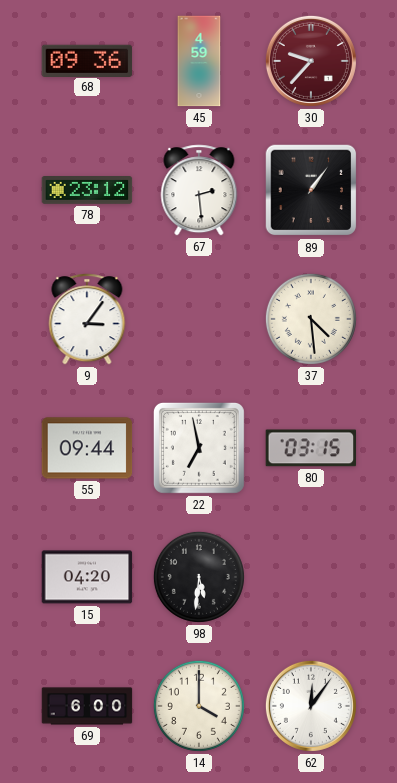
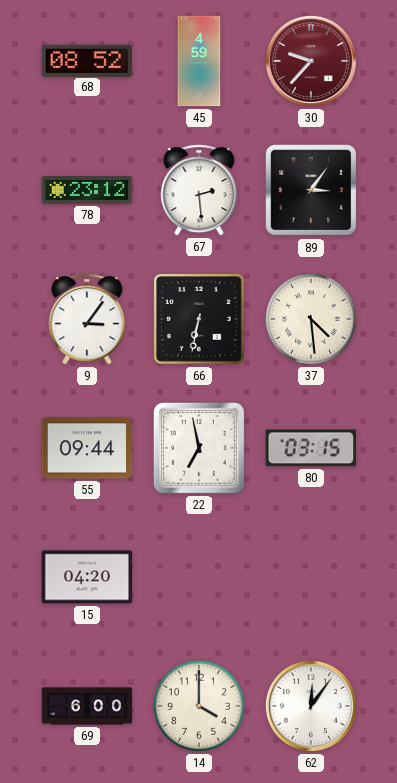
68: 09:36 -> 08:52
89: 1:06 -> 3:06
66: none -> 6:32
98: 5:31 -> none
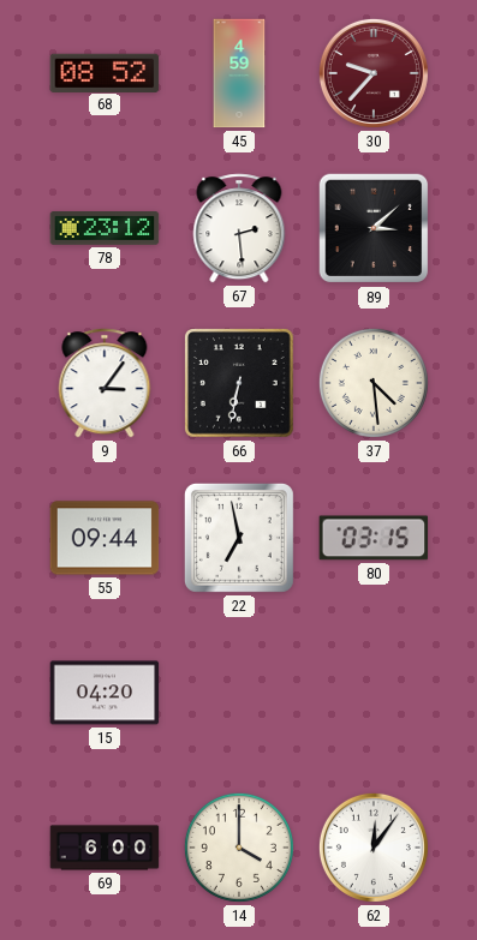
89: 3:06 -> 3:08
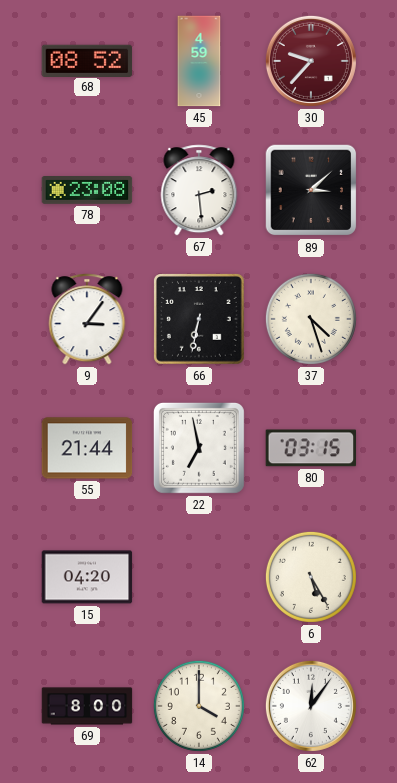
78: 23:12 -> 23:08
37: 4:29 -> 4:27
55: 09:44 -> 21:44
6: none -> 5:25
69: 6:00 -> 8:00
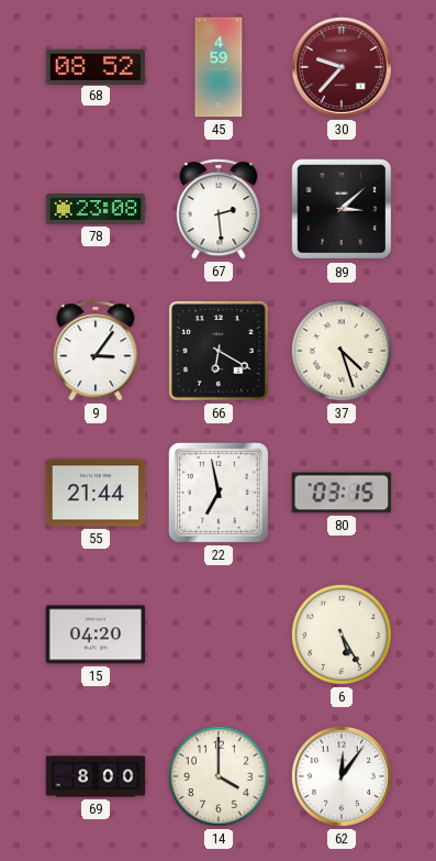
66: 6:32 -> 6:20
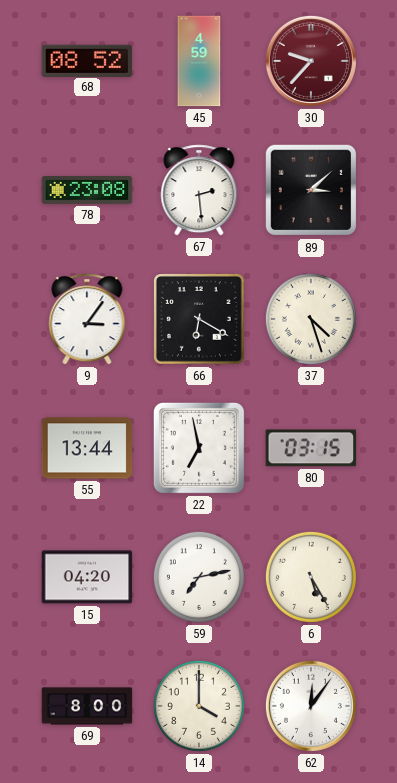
55: 21:44 -> 13:44
59: none -> 7:13
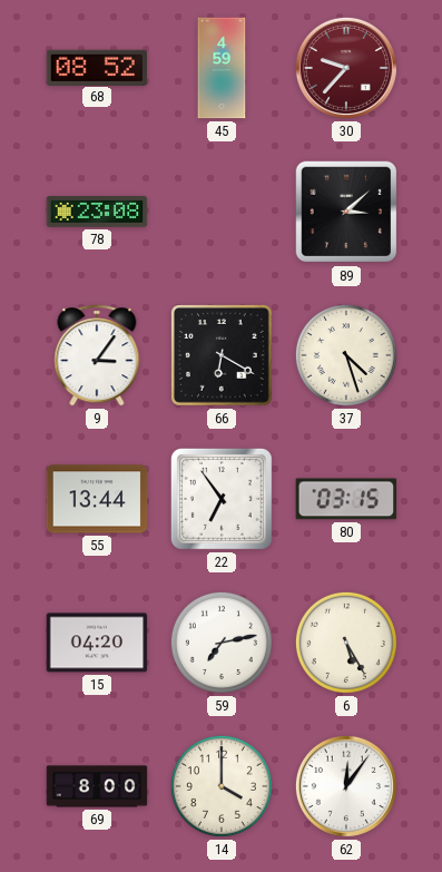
67: 2:29 -> none
22: 6:58 -> 6:54
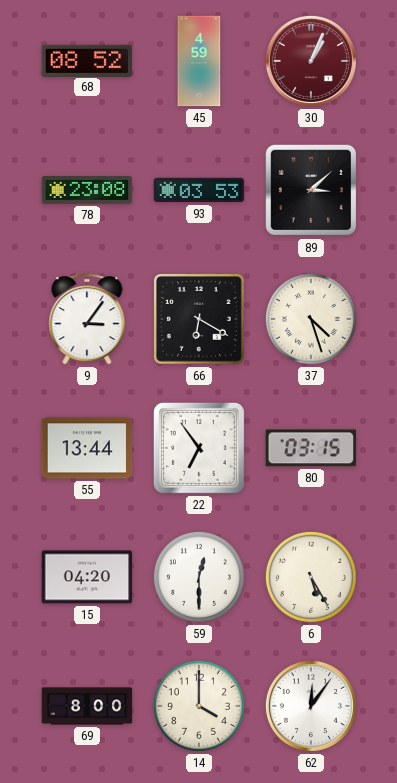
30: 9:37 -> 1:04
93: none -> 03:53
59: 7:13 -> 12:30
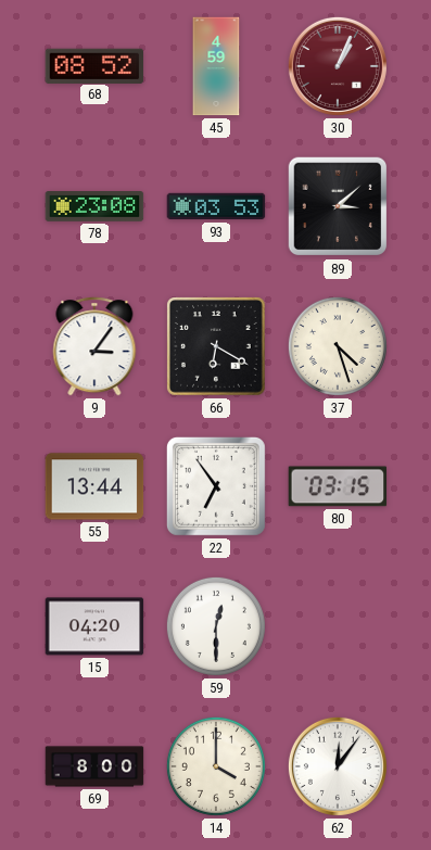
6: 5:25 -> none
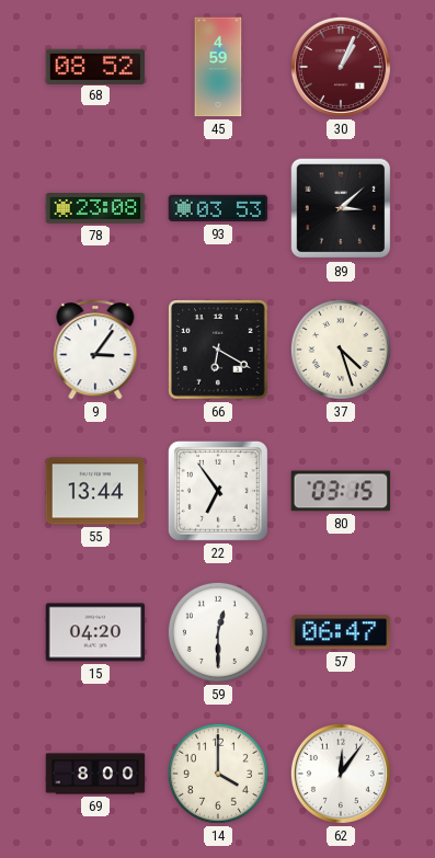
57: none -> 06:47
